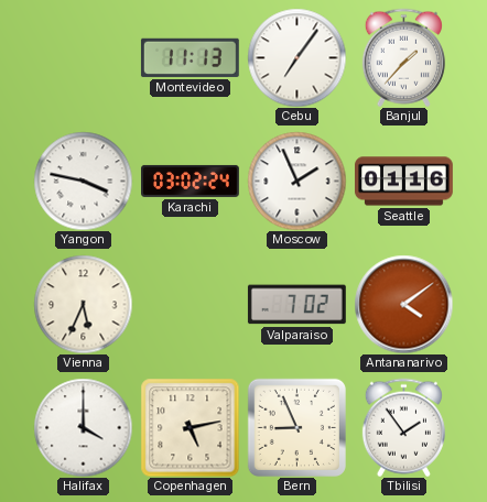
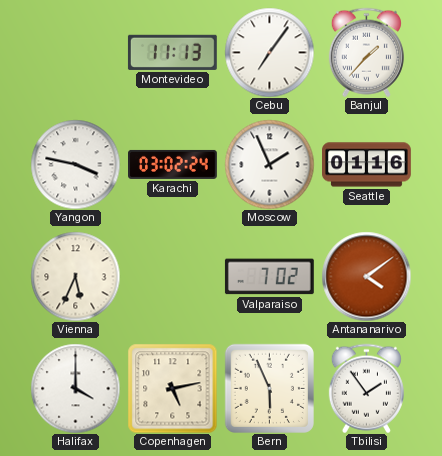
Bern: 8:56 -> 5:56
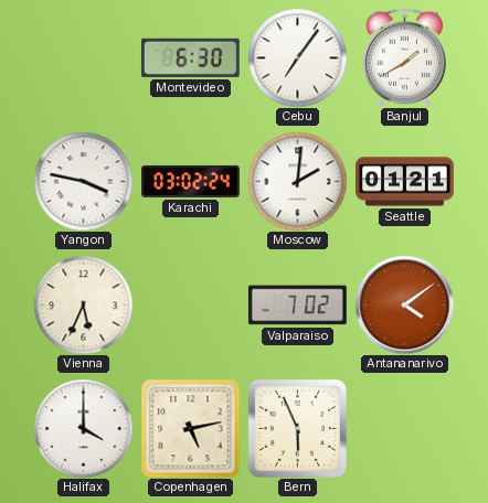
Montevideo: 11:13 -> 6:30
Banjul: 1:37 -> 1:40
Moscow: 1:56 -> 2:01
Seattle: 01:16 -> 01:21
Tbilisi: 1:54 -> none
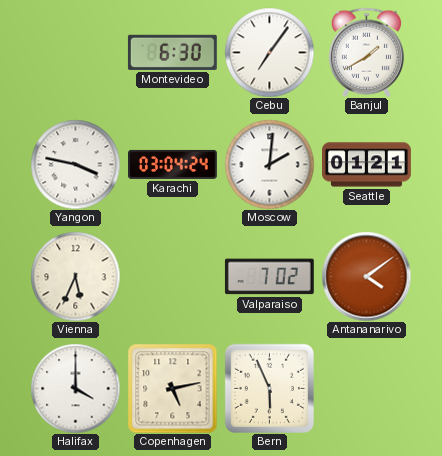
Karachi: 03:02 -> 03:04
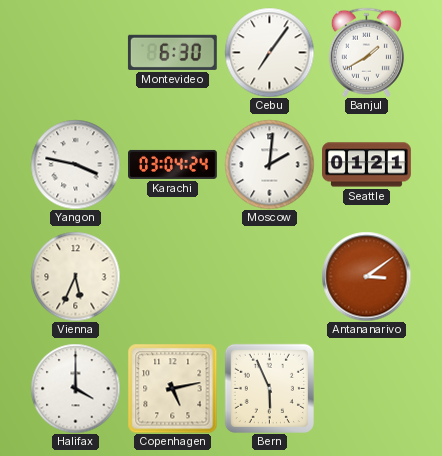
Valparaiso: 7:02 -> none
Antananarivo: 4:09 -> 3:09
